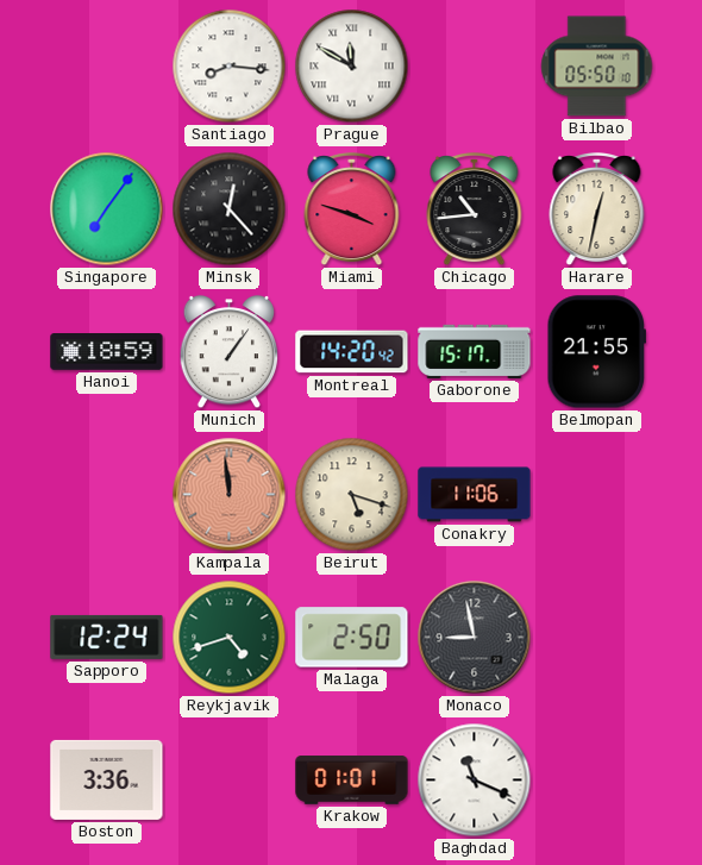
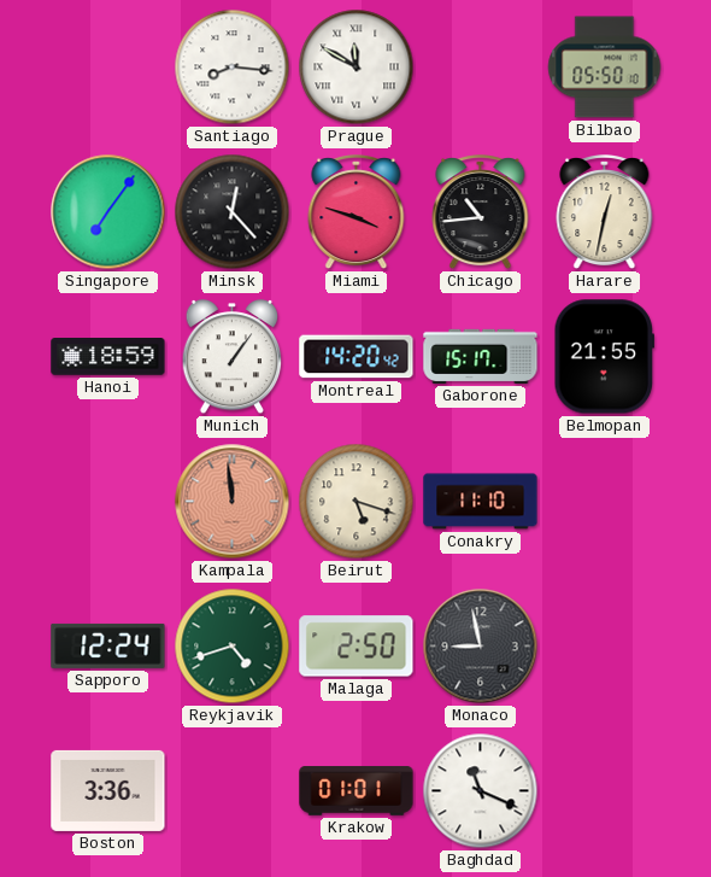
Conakry: 11:06 -> 11:10
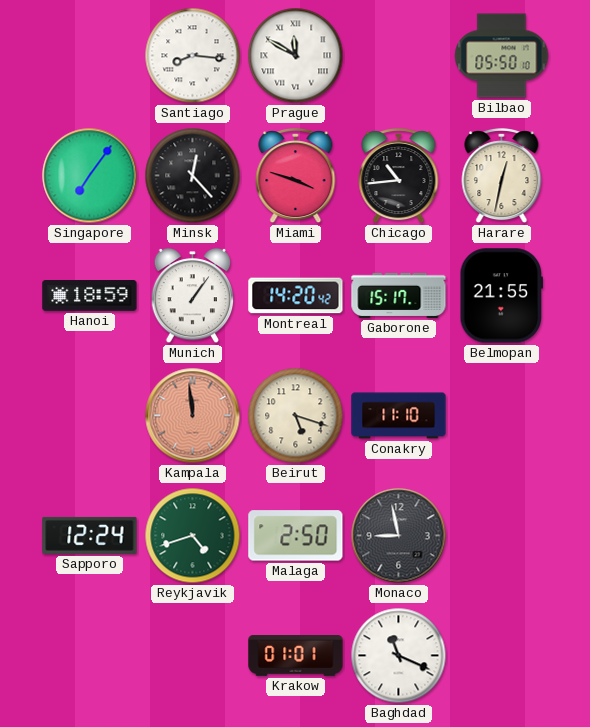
Boston: 3:36 -> none
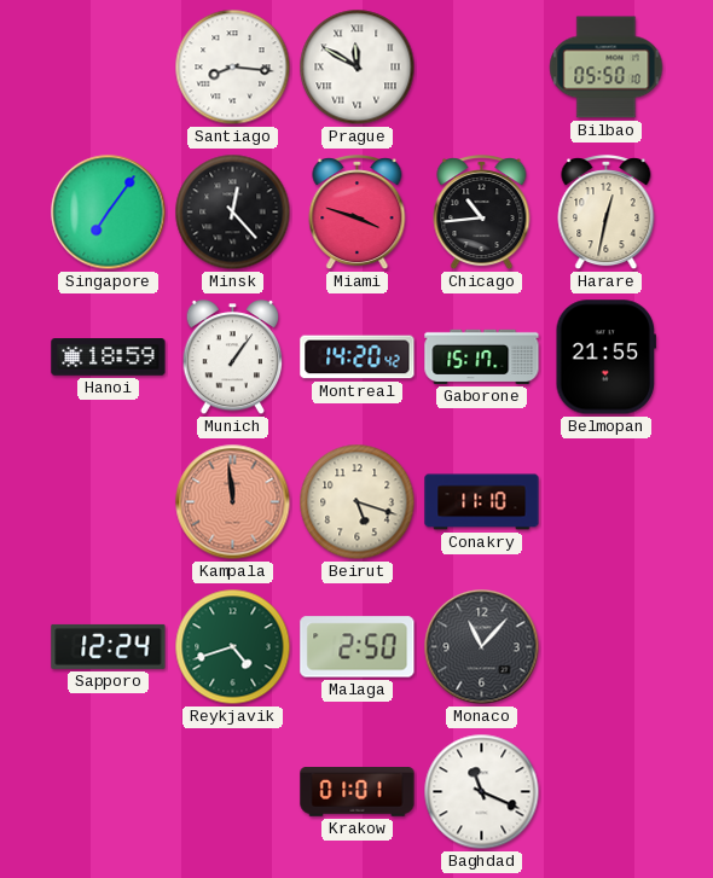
Monaco: 8:58 -> 11:07
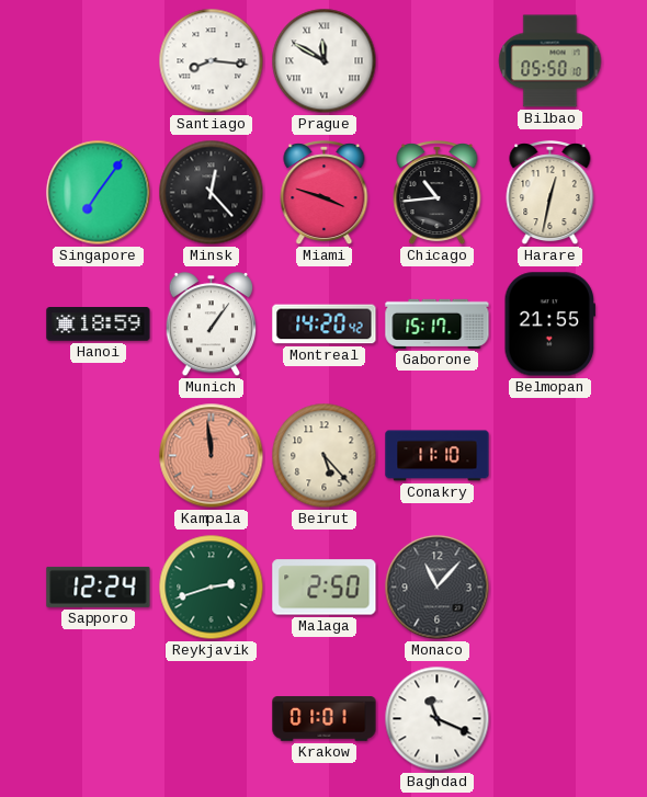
Beirut: 5:18 -> 5:23
Reykjavik: 4:42 -> 2:42
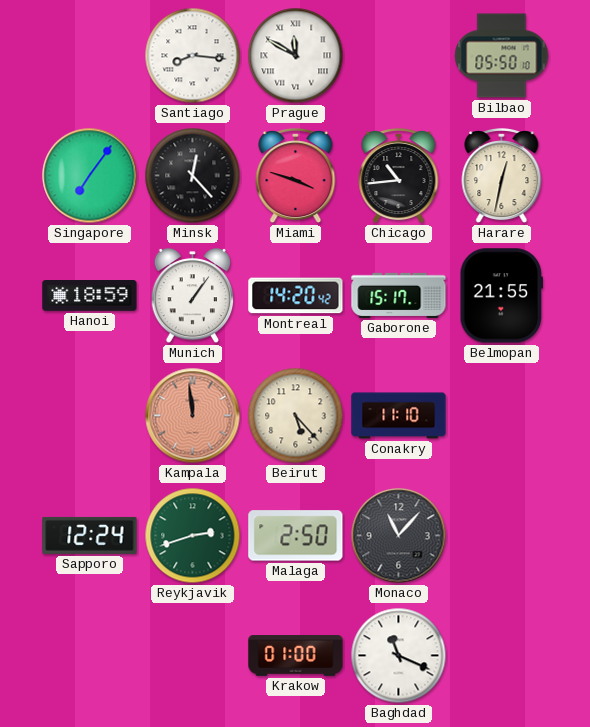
Krakow: 01:01 -> 01:00
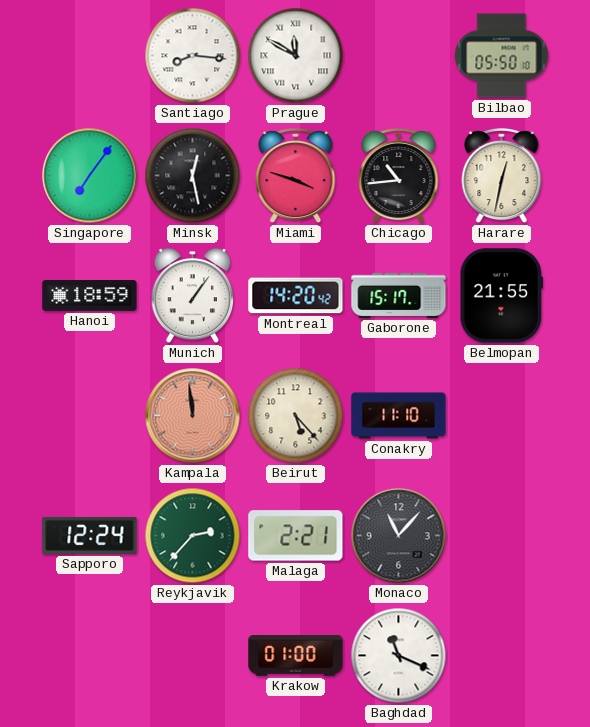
Minsk: 12:23 -> 12:28
Reykjavik: 2:42 -> 2:37
Malaga: 2:50 -> 2:21
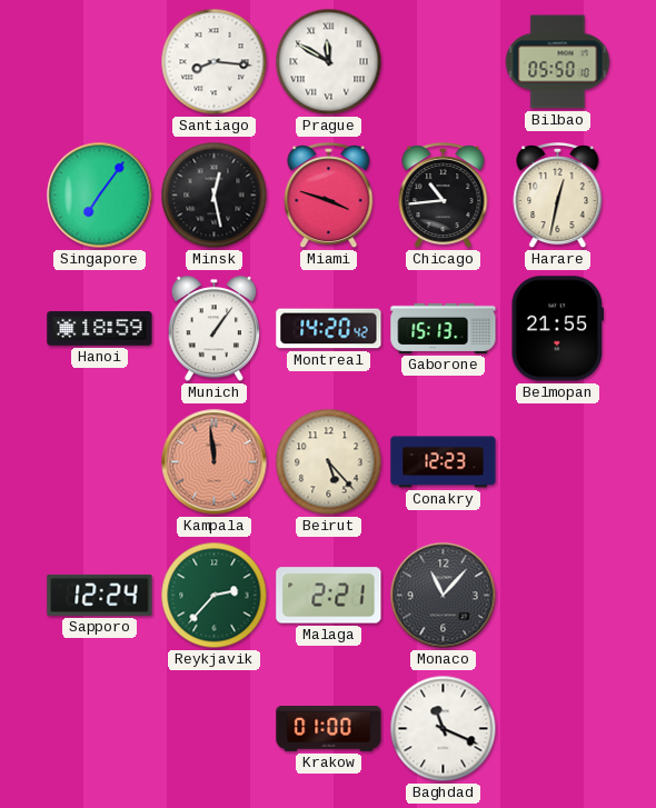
Gaborone: 15:17 -> 15:13
Conakry: 11:10 -> 12:23
